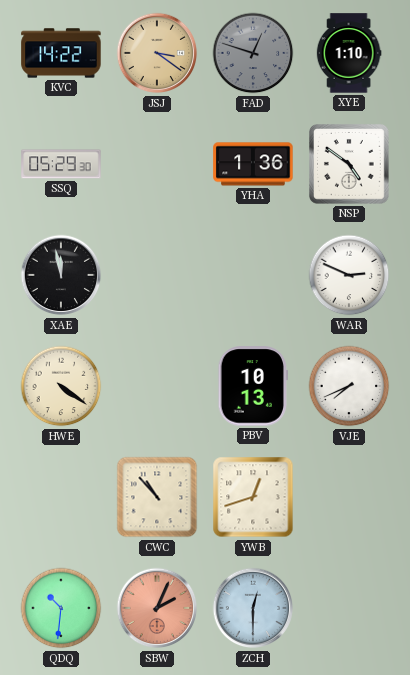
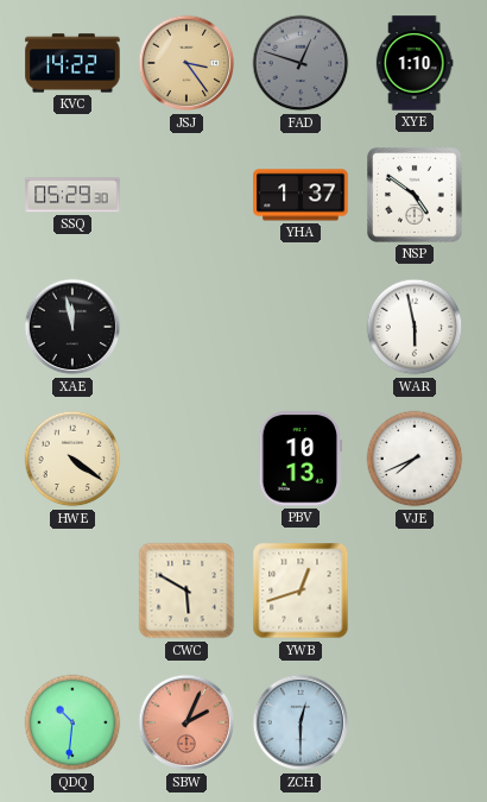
JSJ: 3:21 -> 3:24
YHA: 1:36 -> 1:37
WAR: 2:49 -> 5:58
CWC: 10:53 -> 5:50
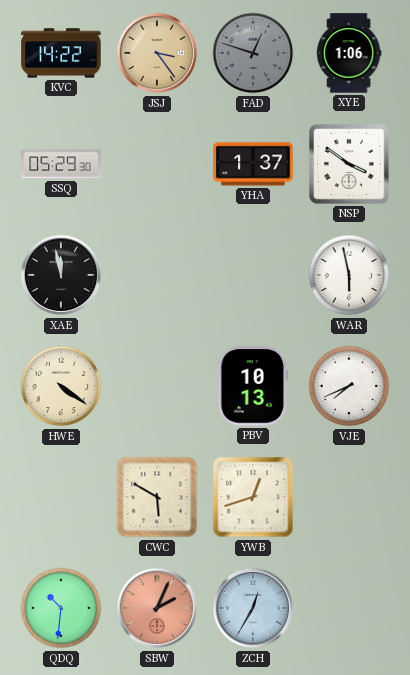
XYE: 1:10 -> 1:06
NSP: 4:51 -> 3:51
ZCH: 12:30 -> 12:35
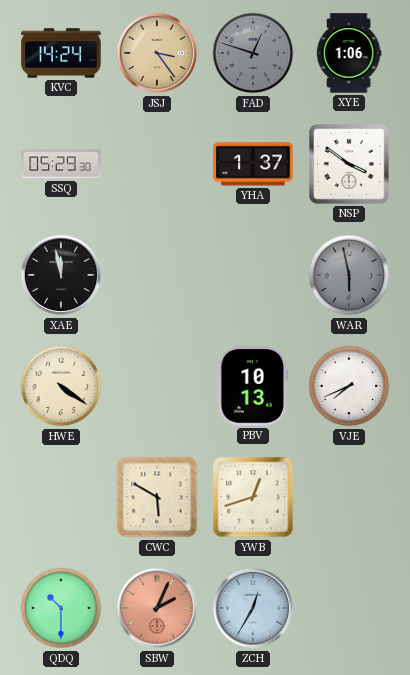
KVC: 14:22 -> 14:24
WAR dial: white -> grey
QDQ: 10:31 -> 10:30
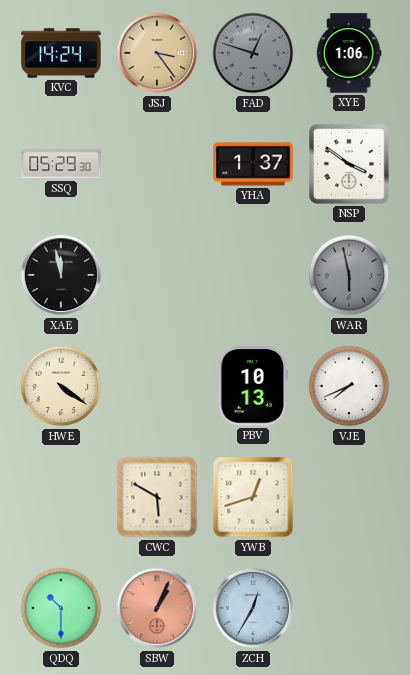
SBW: 2:04 -> 1:04
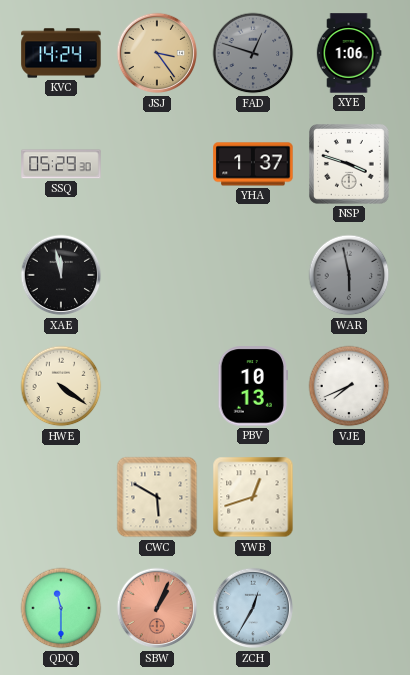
NSP: 3:51 -> 3:48
QDQ: 10:30 -> 11:30
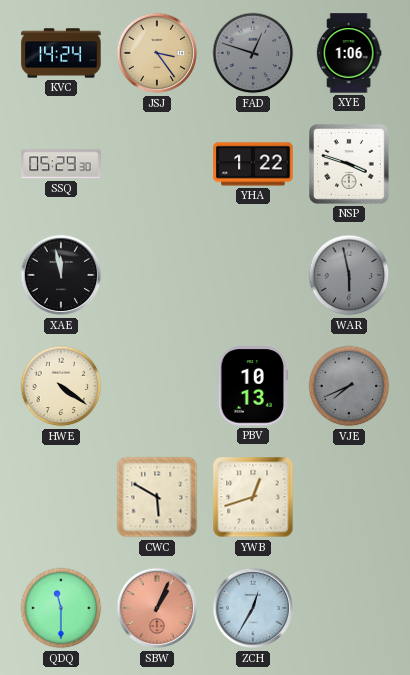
YHA: 1:37 -> 1:22
VJE dial: white -> grey
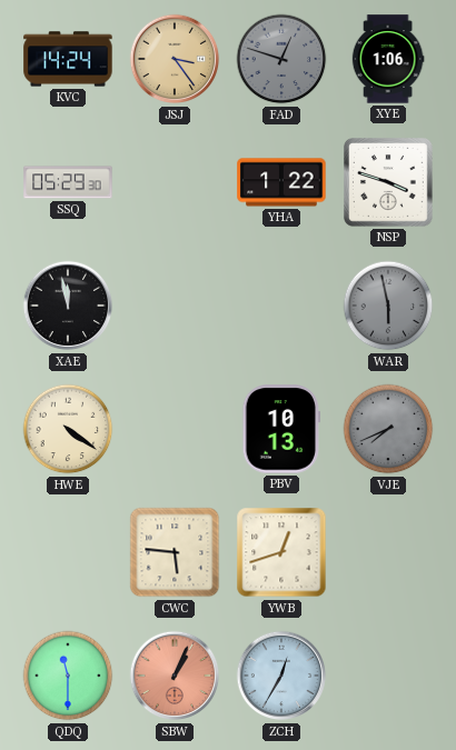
CWC: 5:50 -> 5:46
